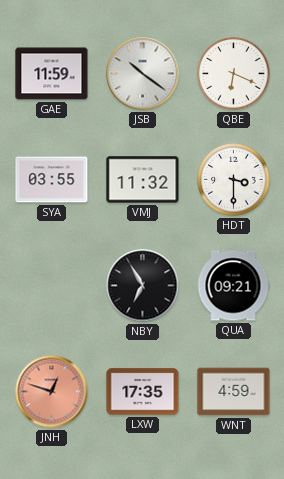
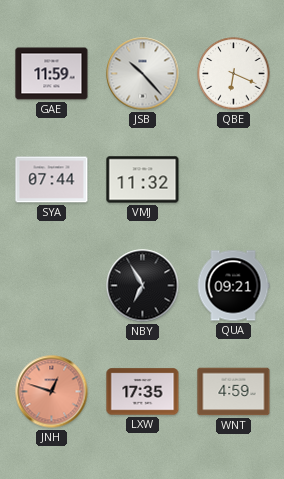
JSB: 10:21 -> 10:23
SYA: 03:55 -> 07:44
HDT: 3:30 -> none
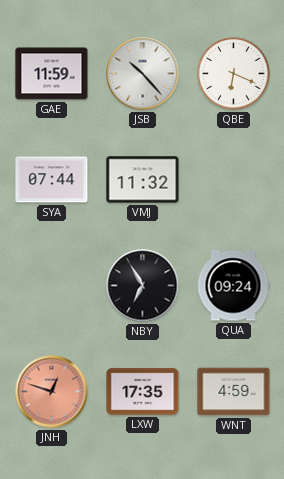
QUA: 09:21 -> 09:24
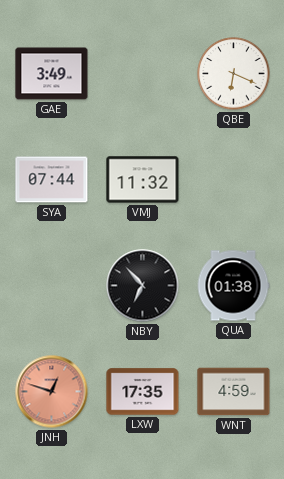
GAE: 11:59 -> 3:49
JSB: 10:23 -> none
NBY: 6:55 -> 6:53
QUA: 09:24 -> 01:38
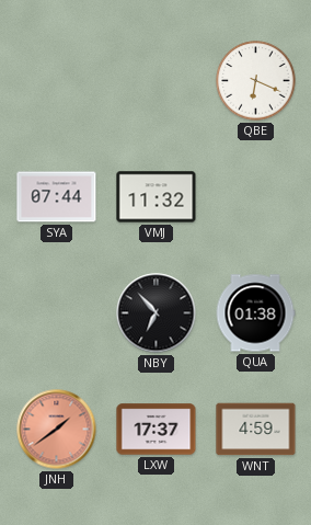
GAE: 3:49 -> none
JNH: 12:48 -> 1:39
LXW: 17:35 -> 17:37
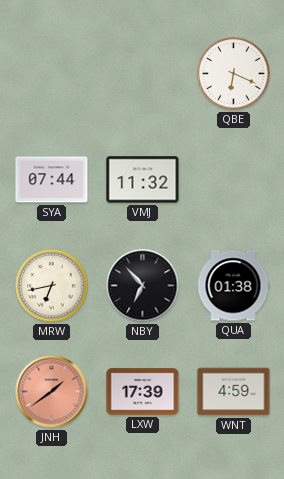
MRW: none -> 6:43
LXW: 17:37 -> 17:39
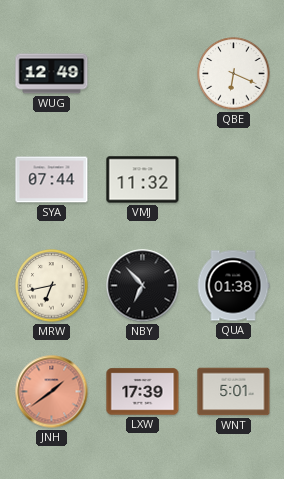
WUG: none -> 12:49
WNT: 4:59 -> 5:01
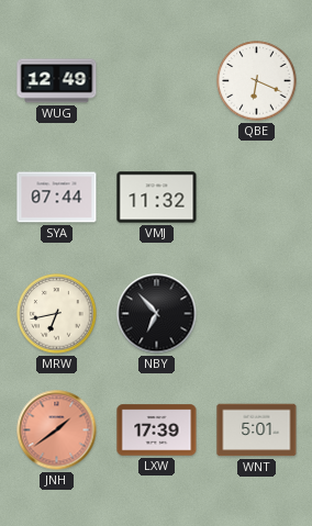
QUA: 01:38 -> none
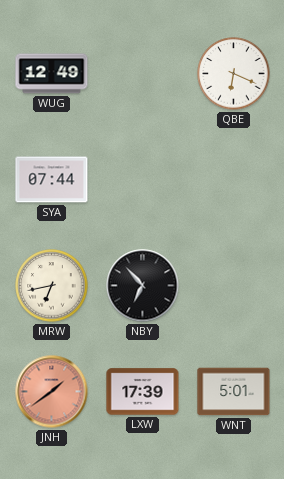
VMJ: 11:32 -> none
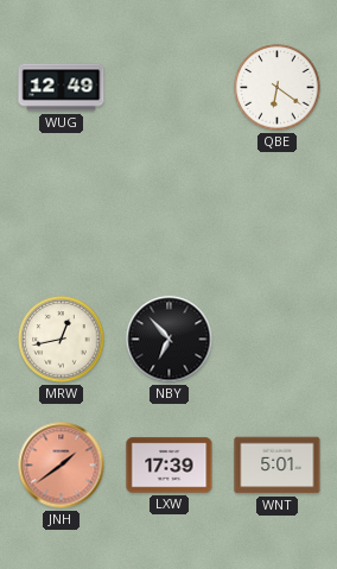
QBE: 6:19 -> 6:21
SYA: 07:44 -> none
MRW: 6:43 -> 12:43
